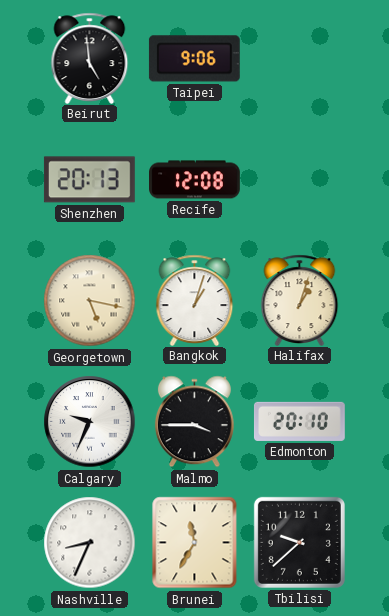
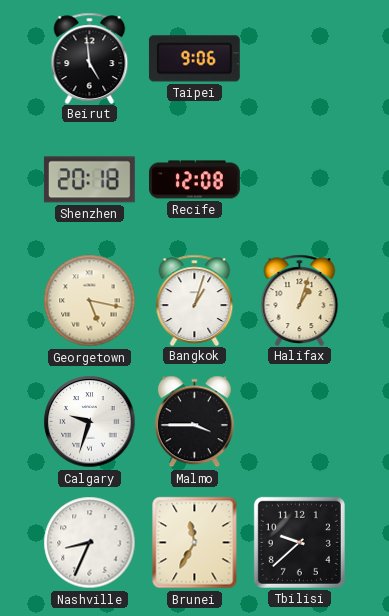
Shenzhen: 20:13 -> 20:18
Calgary: 9:34 -> 9:33
Edmonton: 20:10 -> none
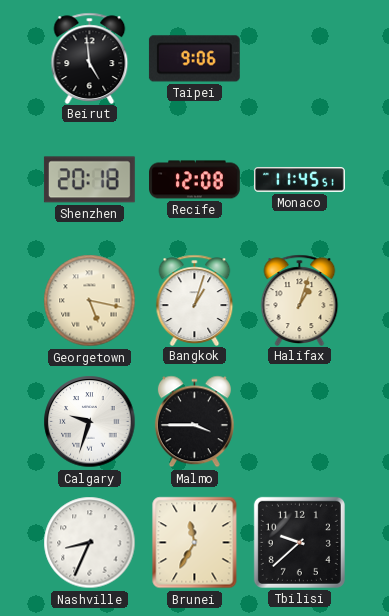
Monaco: none -> 11:45
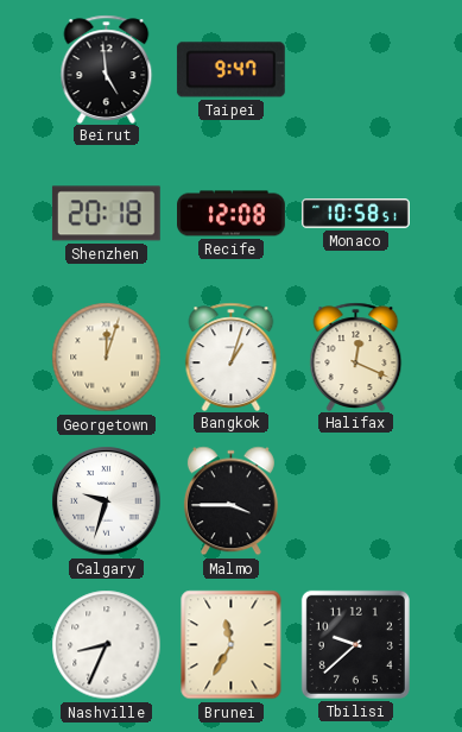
Taipei: 9:06 -> 9:47
Monaco: 11:45 -> 10:58
Georgetown: 5:17 -> 12:03
Halifax: 1:03 -> 12:19
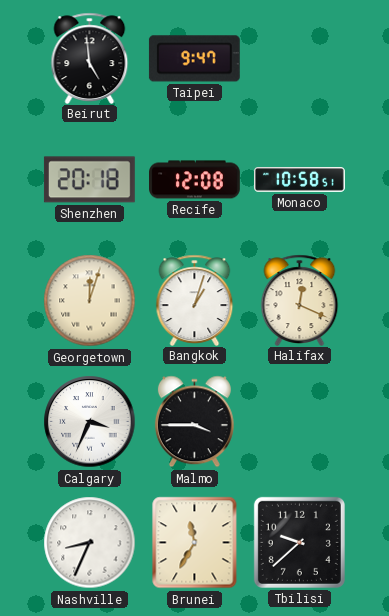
Calgary: 9:33 -> 3:34
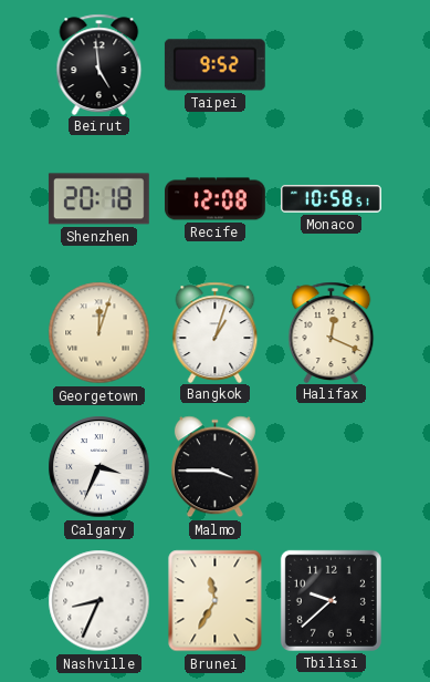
Taipei: 9:47 -> 9:52
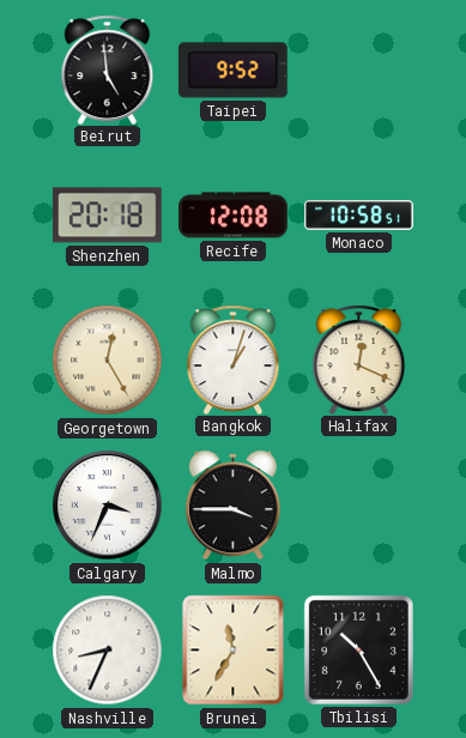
Georgetown: 12:03 -> 12:25
Tbilisi: 9:38 -> 10:25
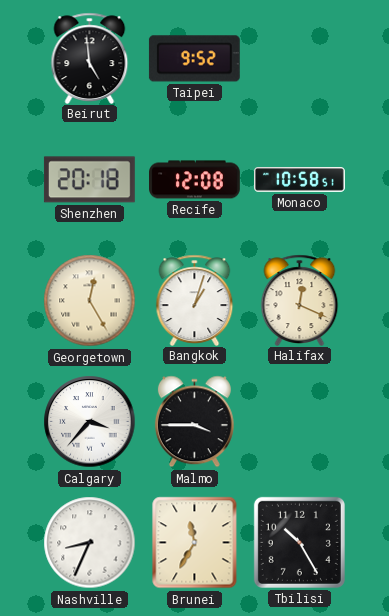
Calgary: 3:34 -> 3:37
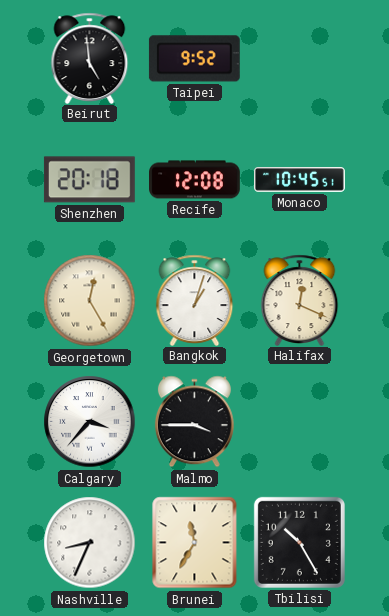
Monaco: 10:58 -> 10:45
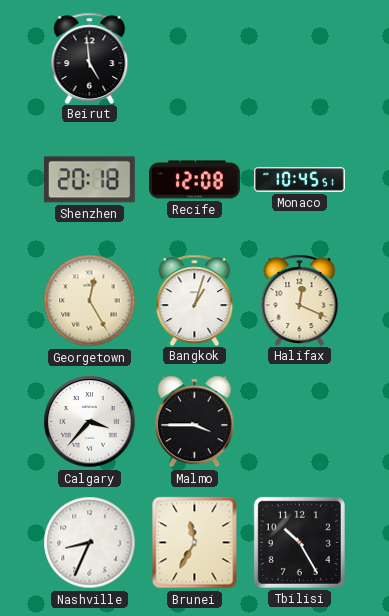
Taipei: 9:52 -> none
